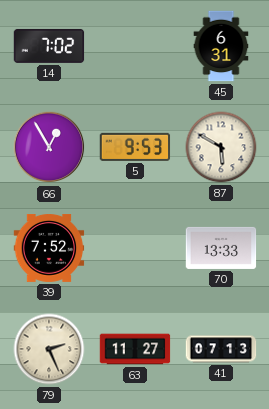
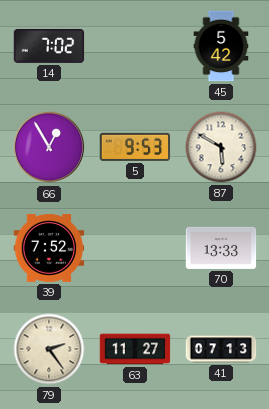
45: 6:31 -> 5:42
79: 2:26 -> 2:24
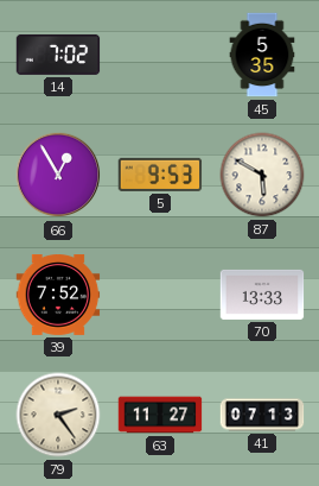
45: 5:42 -> 5:35
